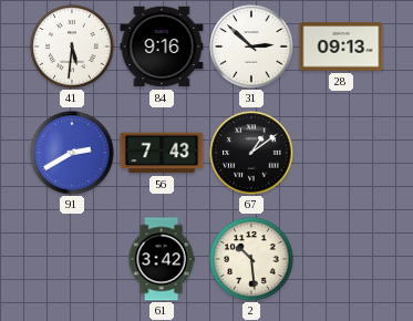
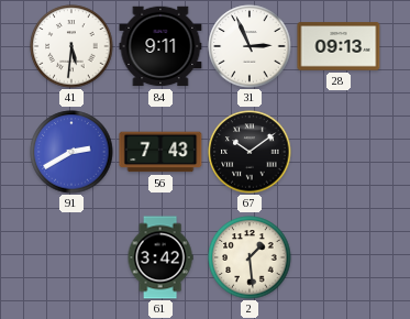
84: 9:16 -> 9:11
31: 2:52 -> 2:56
67: 1:09 -> 10:09
2: 10:29 -> 1:29
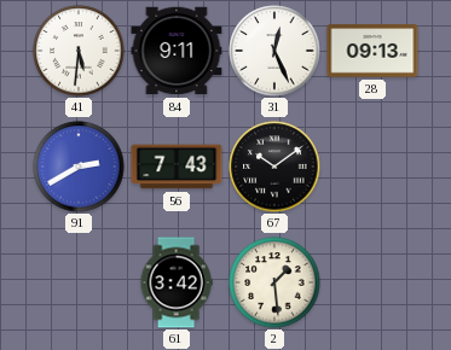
31: 2:56 -> 12:26
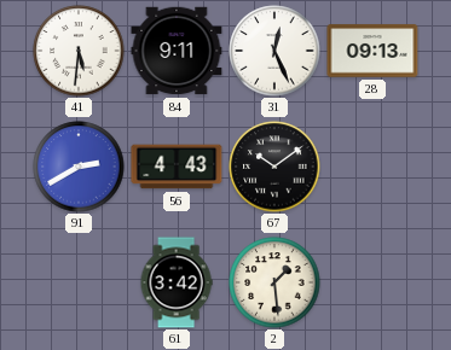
56: 7:43 -> 4:43
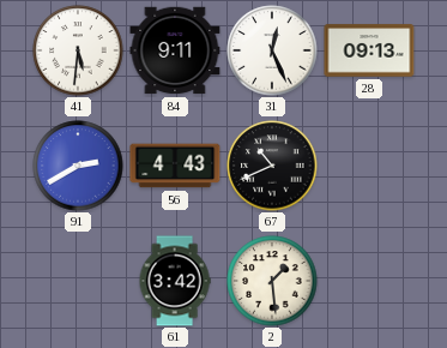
67: 10:09 -> 10:41
